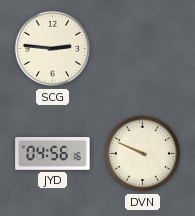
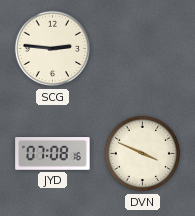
JYD: 04:56 -> 07:08
DVN: 9:49 -> 3:49
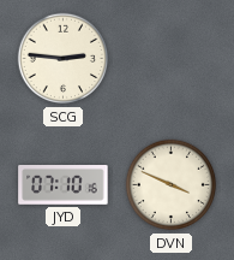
JYD: 07:08 -> 07:10
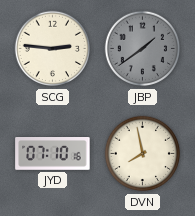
JBP: none -> 1:39
DVN: 3:49 -> 7:58
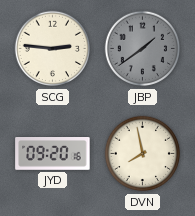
JYD: 07:10 -> 09:20
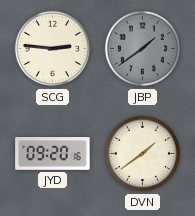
DVN: 7:58 -> 1:39
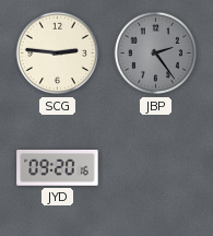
JBP: 1:39 -> 2:24
DVN: 1:39 -> none
